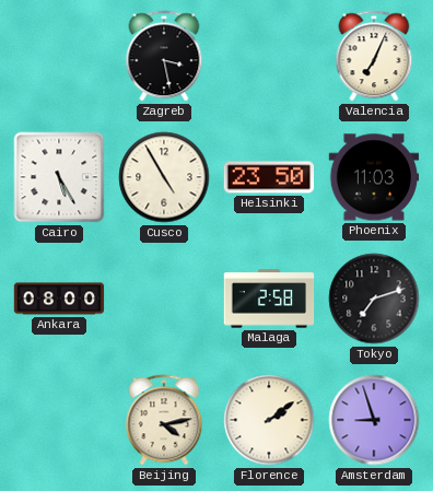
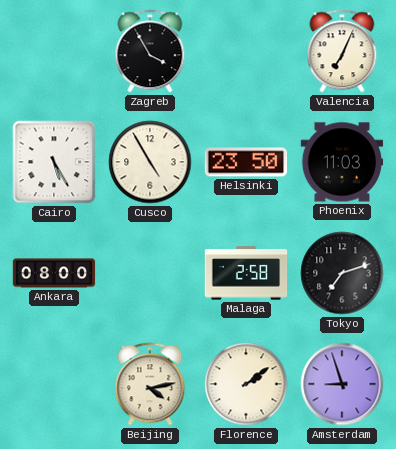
Zagreb: 3:28 -> 3:55
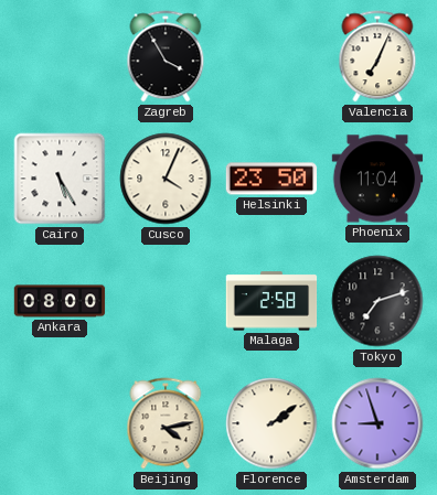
Cusco: 4:55 -> 4:04
Phoenix: 11:03 -> 11:04
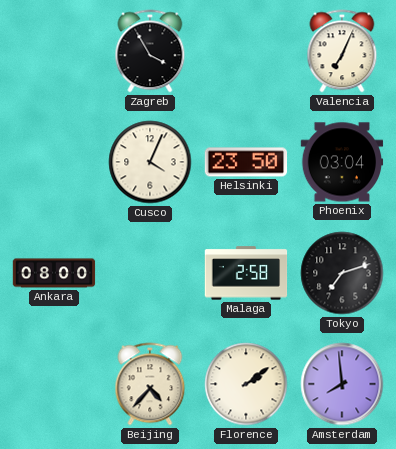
Cairo: 5:25 -> none
Phoenix: 11:04 -> 03:04
Beijing: 4:13 -> 4:37
Amsterdam: 8:57 -> 7:59
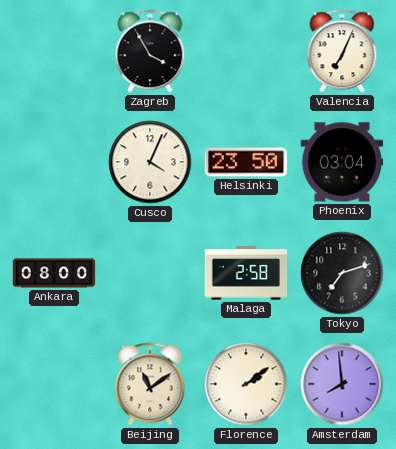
Beijing: 4:37 -> 11:09
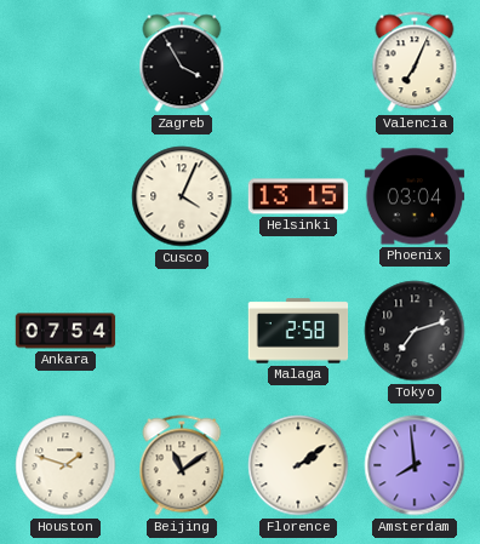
Helsinki: 23:50 -> 13:15
Ankara: 08:00 -> 07:54
Houston: none -> 1:48
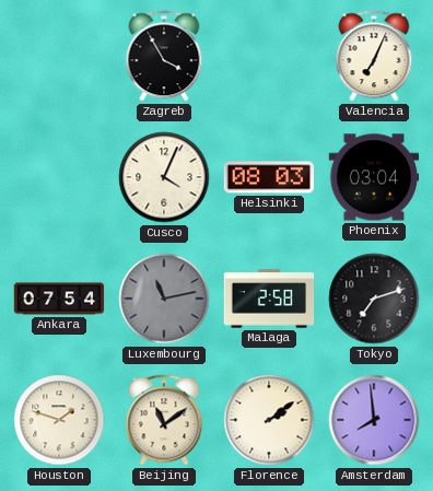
Helsinki: 13:15 -> 08:03
Luxembourg: none -> 11:13
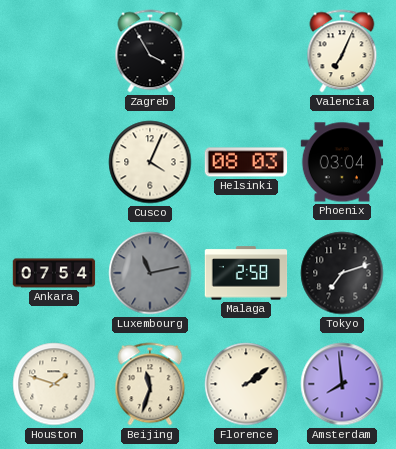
Beijing: 11:09 -> 11:33
